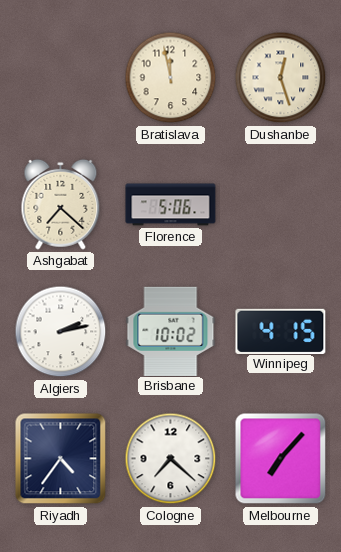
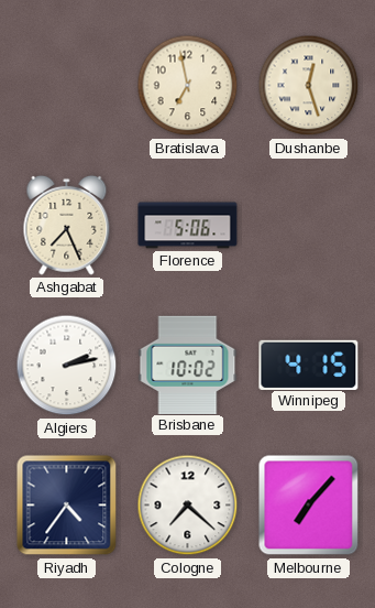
Bratislava: 11:58 -> 6:58
Ashgabat: 7:22 -> 7:26
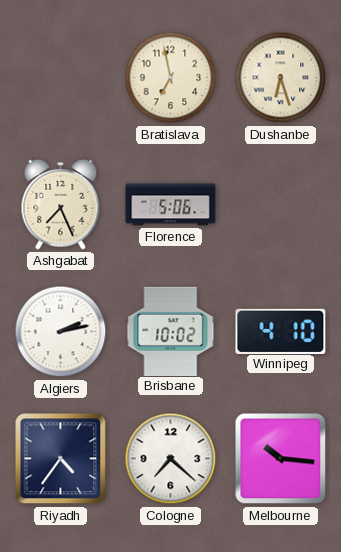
Dushanbe: 12:27 -> 6:27
Winnipeg: 4:15 -> 4:10
Melbourne: 7:07 -> 10:16
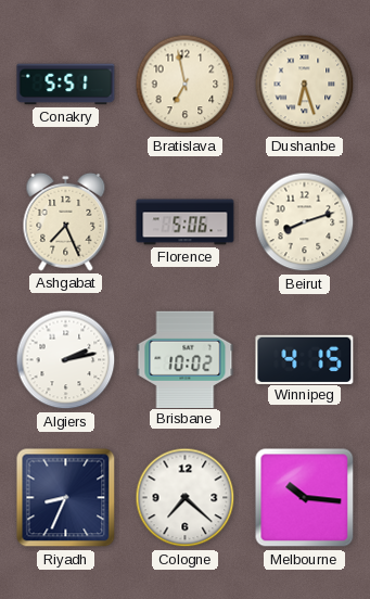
Conakry: none -> 5:51
Beirut: none -> 8:12
Winnipeg: 4:10 -> 4:15
Riyadh: 4:36 -> 8:34
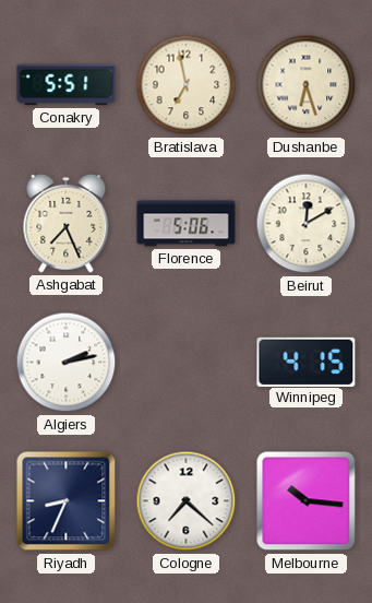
Beirut: 8:12 -> 12:10
Brisbane: 10:02 -> none
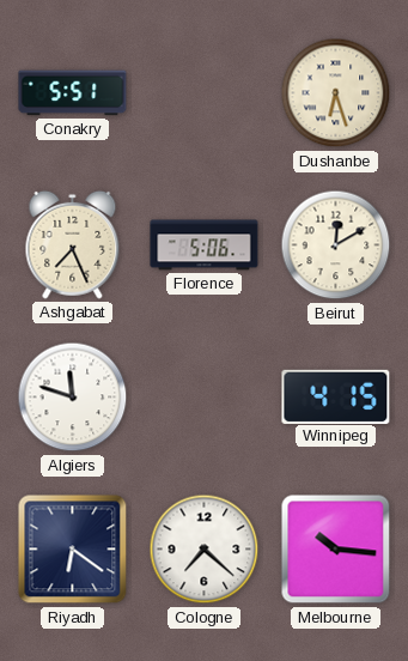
Bratislava: 6:58 -> none
Algiers: 2:13 -> 11:48
Riyadh: 8:34 -> 6:21
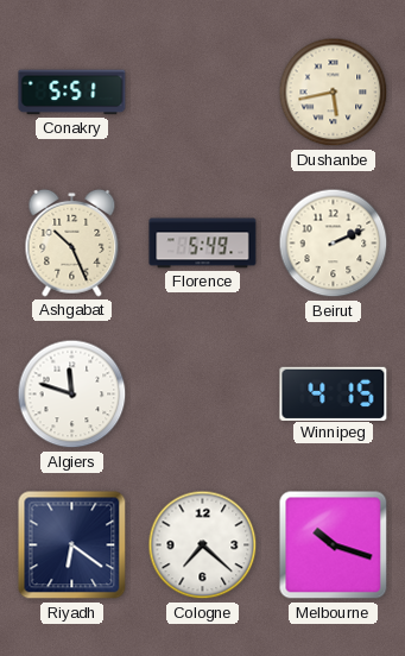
Dushanbe: 6:27 -> 5:43
Ashgabat: 7:26 -> 10:26
Florence: 5:06 -> 5:49
Beirut: 12:10 -> 2:11
Melbourne: 10:16 -> 10:18
